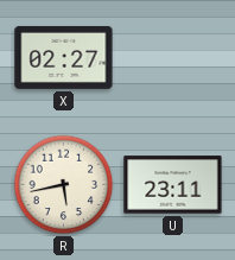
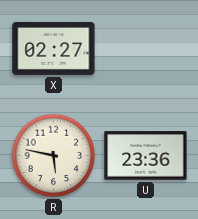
R: 5:43 -> 5:47
U: 23:11 -> 23:36
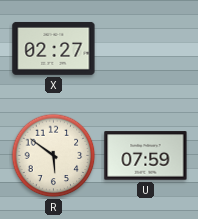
R: 5:47 -> 5:51
U: 23:36 -> 07:59
